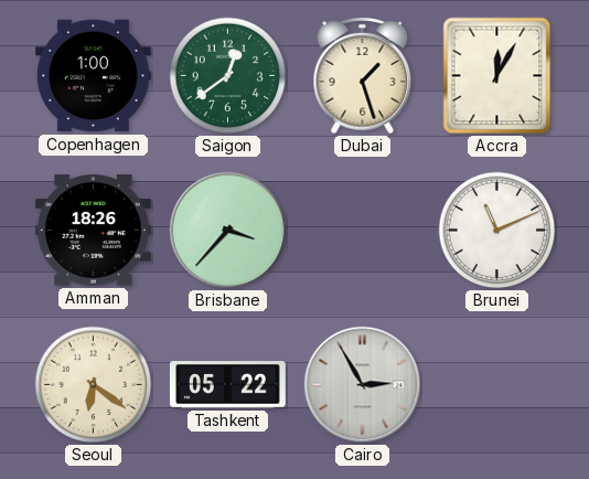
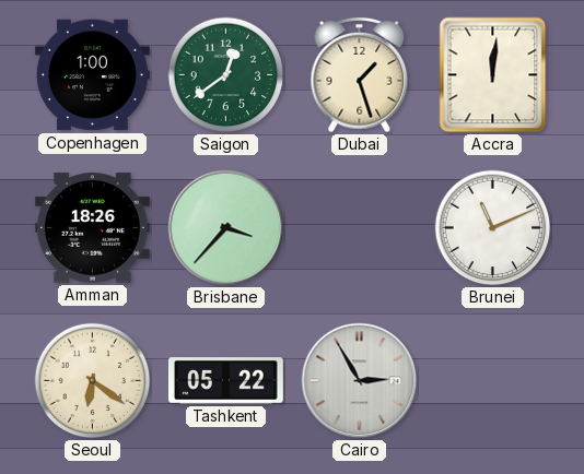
Accra: 12:05 -> 12:01
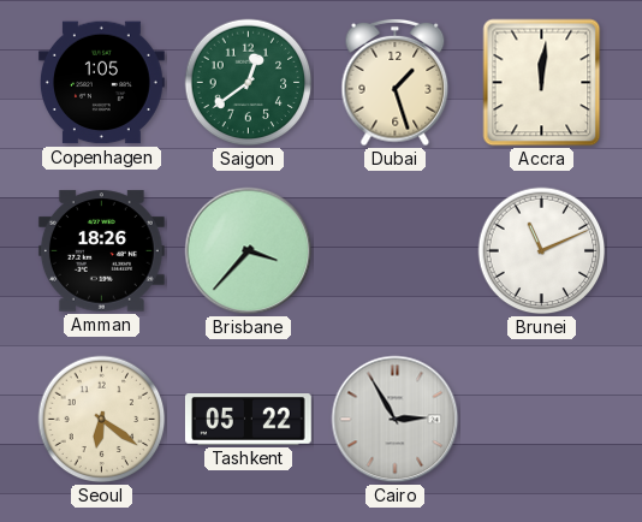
Copenhagen: 1:00 -> 1:05
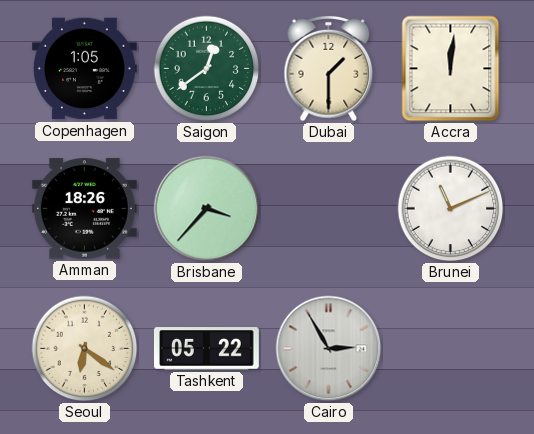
Dubai: 1:27 -> 1:30
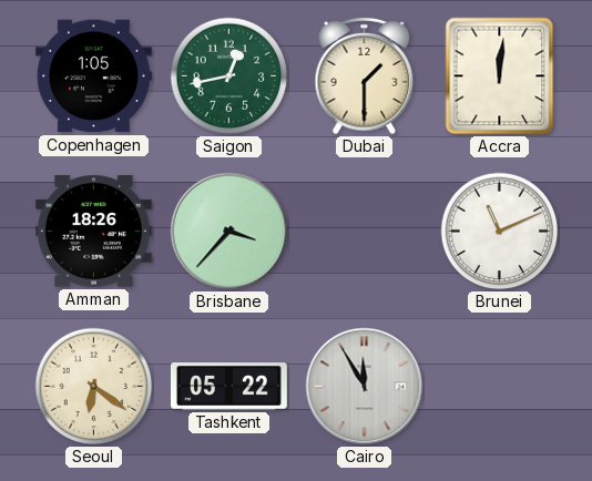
Saigon: 12:39 -> 12:43
Cairo: 2:55 -> 11:55
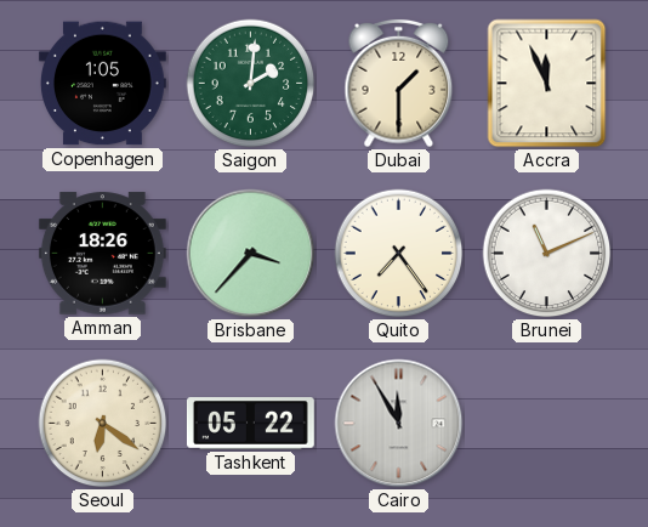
Saigon: 12:43 -> 2:01
Accra: 12:01 -> 11:56
Quito: none -> 7:24
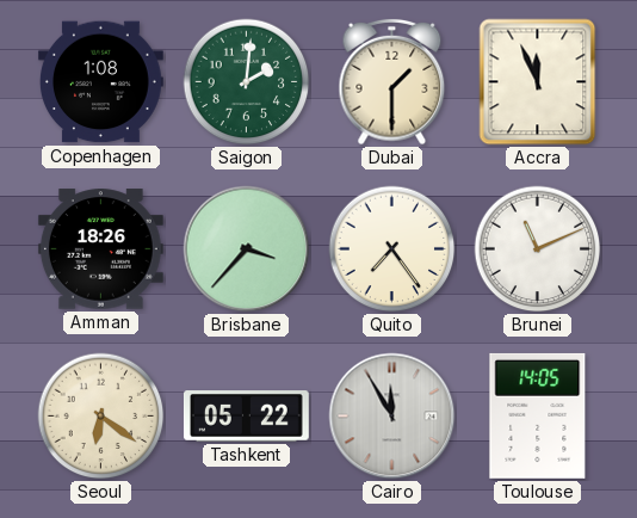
Copenhagen: 1:05 -> 1:08
Toulouse: none -> 14:05
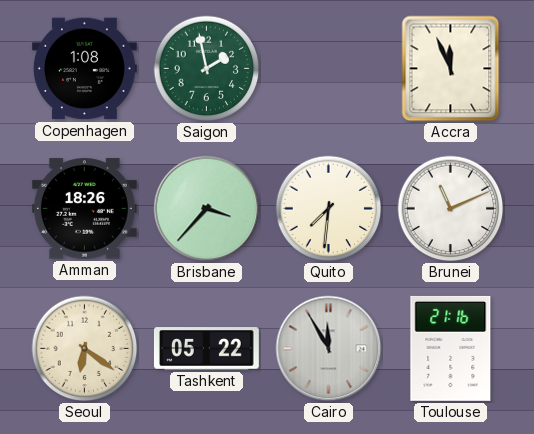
Saigon: 2:01 -> 1:58
Dubai: 1:30 -> none
Quito: 7:24 -> 7:31
Toulouse: 14:05 -> 21:16
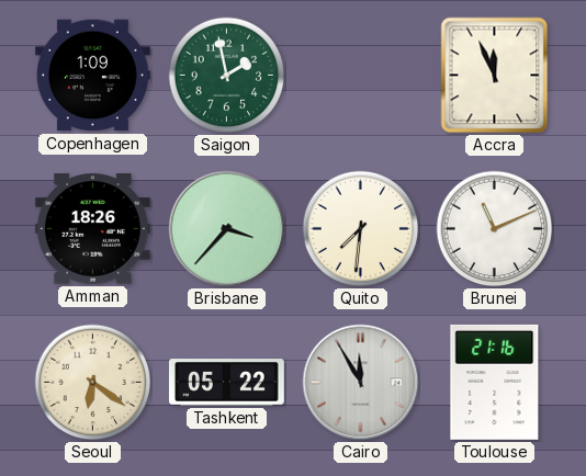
Copenhagen: 1:08 -> 1:09
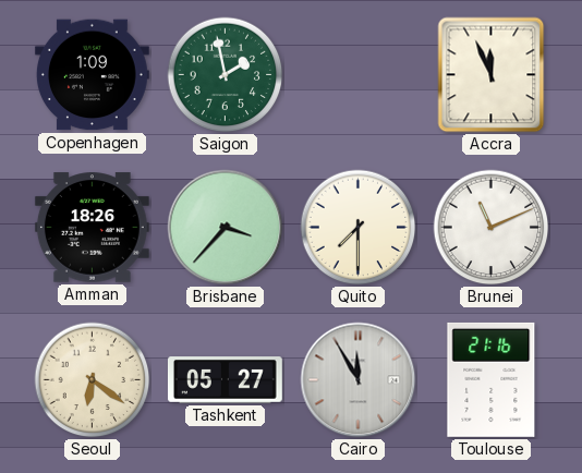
Quito: 7:31 -> 7:30
Tashkent: 05:22 -> 05:27
